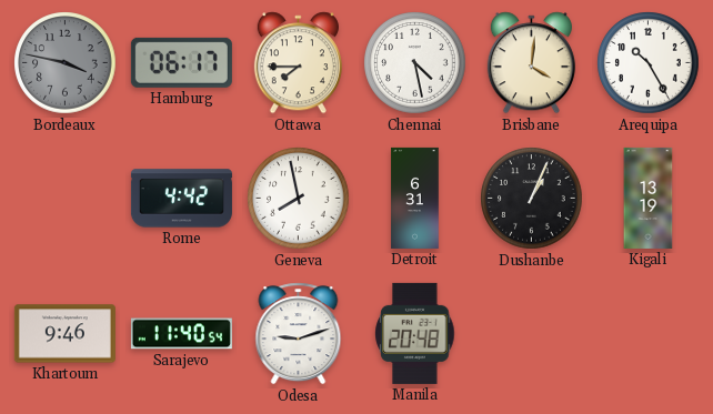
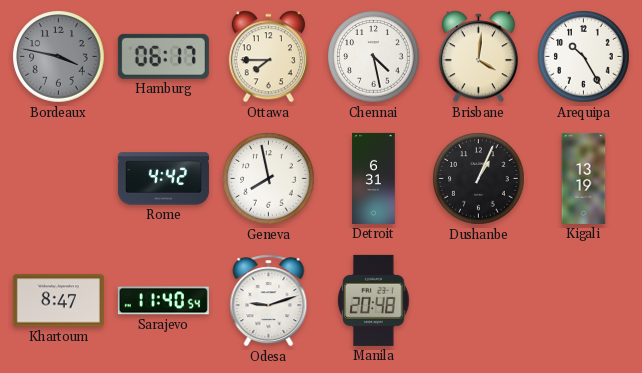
Khartoum: 9:46 -> 8:47
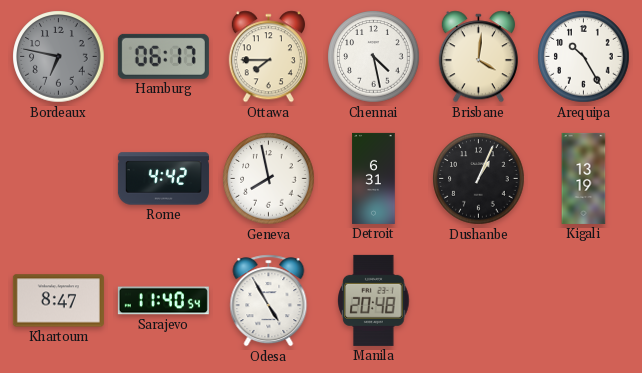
Bordeaux: 3:47 -> 6:47
Odesa: 9:12 -> 4:55
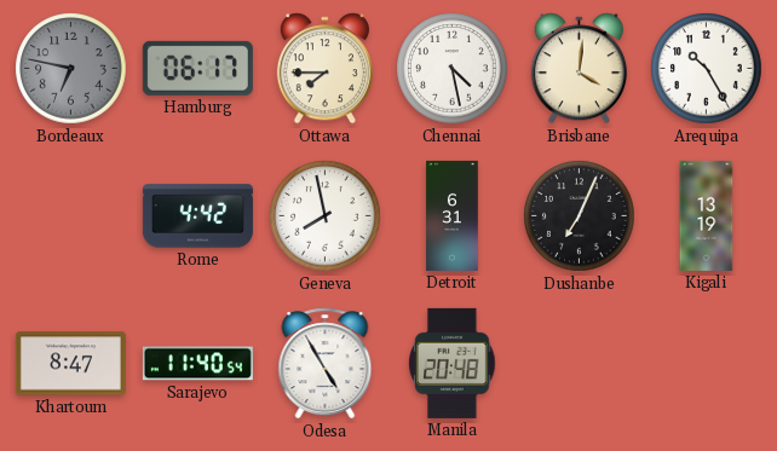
Dushanbe: 1:04 -> 7:04
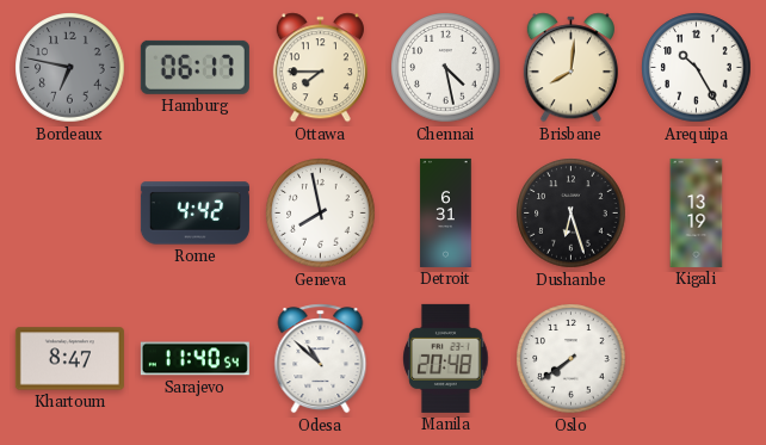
Brisbane: 4:01 -> 8:01
Dushanbe: 7:04 -> 6:27
Odesa: 4:55 -> 10:52
Oslo: none -> 7:39
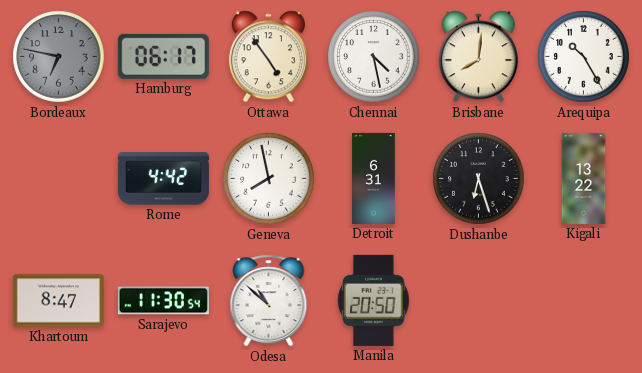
Ottawa: 7:45 -> 4:54
Kigali: 13:19 -> 13:22
Sarajevo: 11:40 -> 11:30
Manila: 20:48 -> 20:50
Oslo: 7:39 -> none
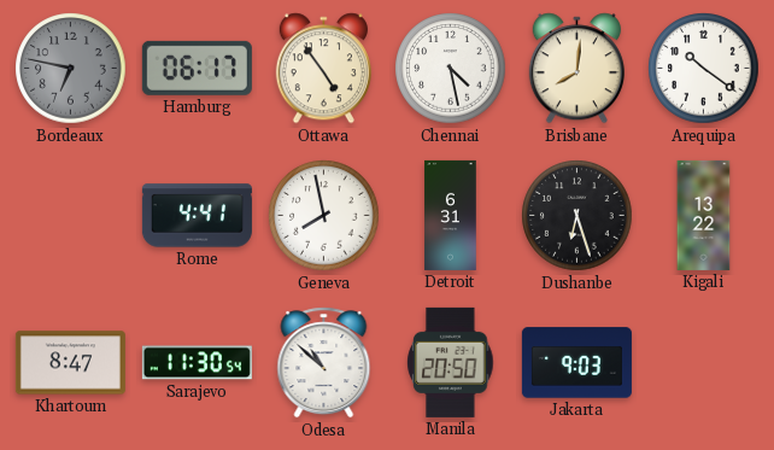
Arequipa: 10:25 -> 10:21
Rome: 4:42 -> 4:41
Jakarta: none -> 9:03
